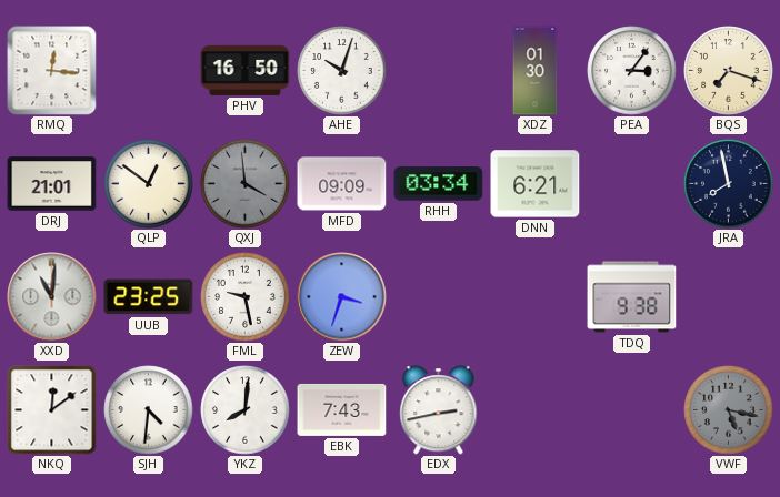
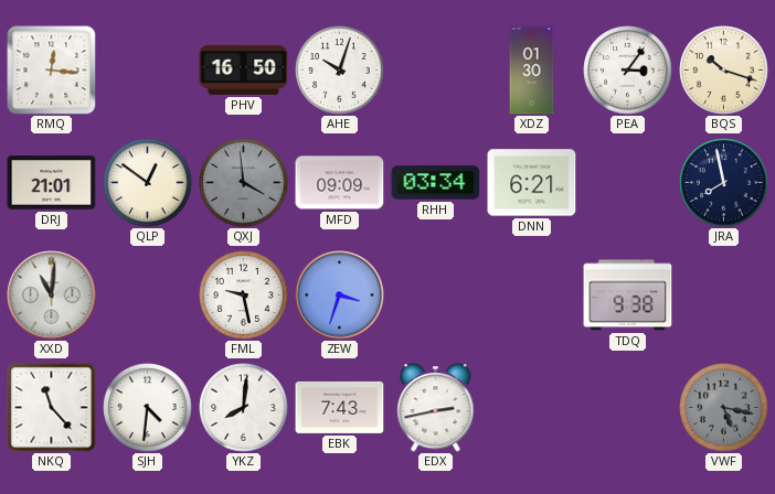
BQS: 7:18 -> 10:18
UUB: 23:25 -> none
NKQ: 12:09 -> 11:23
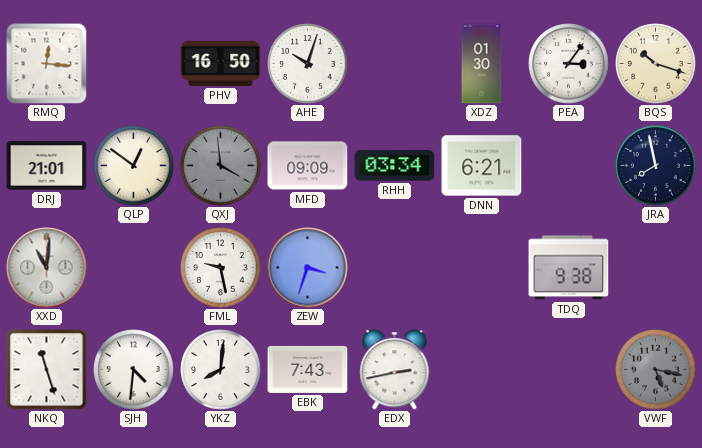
NKQ: 11:23 -> 11:27
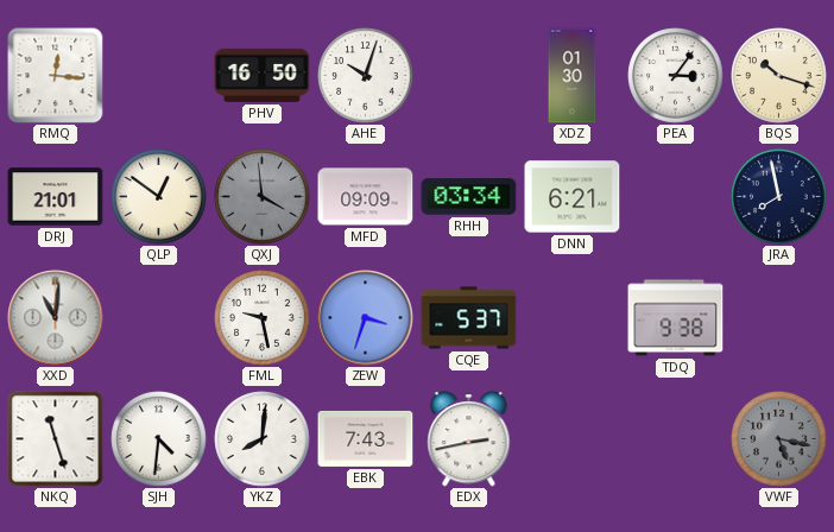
CQE: none -> 5:37
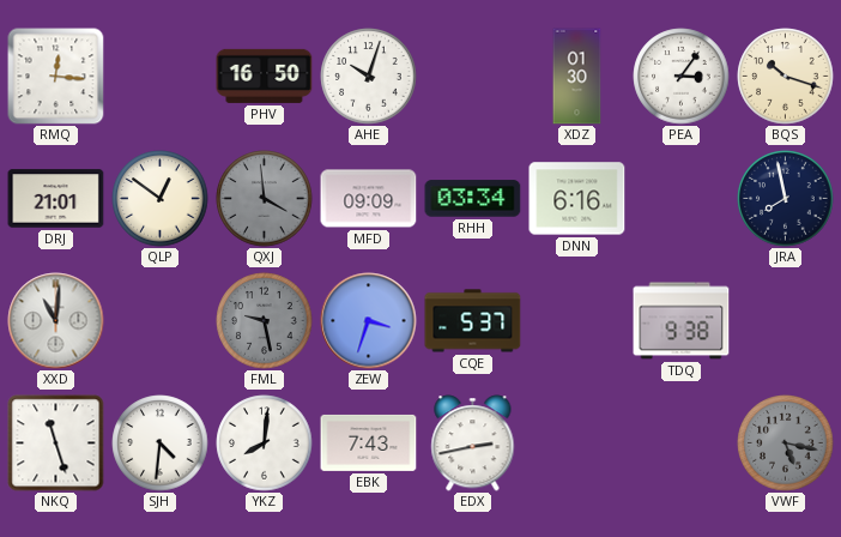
DNN: 6:21 -> 6:16
FML dial: white -> grey
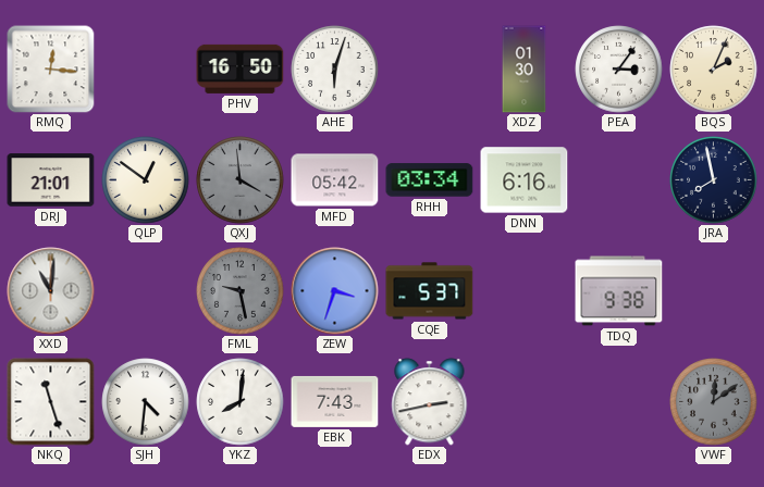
AHE: 10:03 -> 6:03
BQS: 10:18 -> 2:04
MFD: 09:09 -> 05:42
VWF: 5:17 -> 12:09
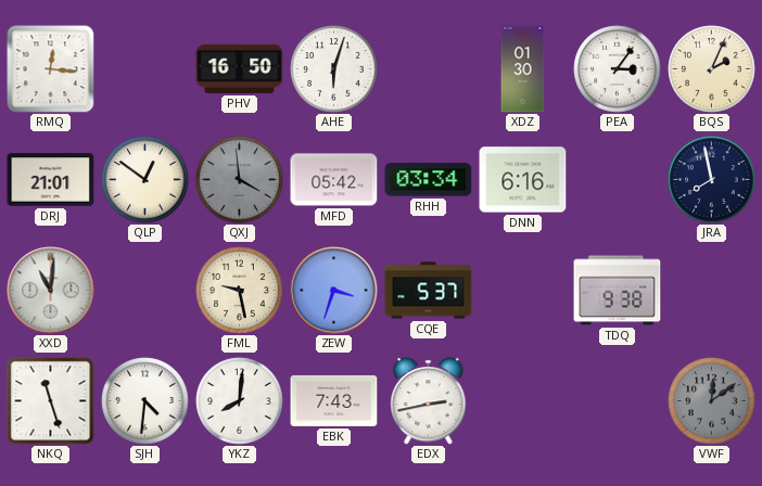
FML dial: grey -> cream
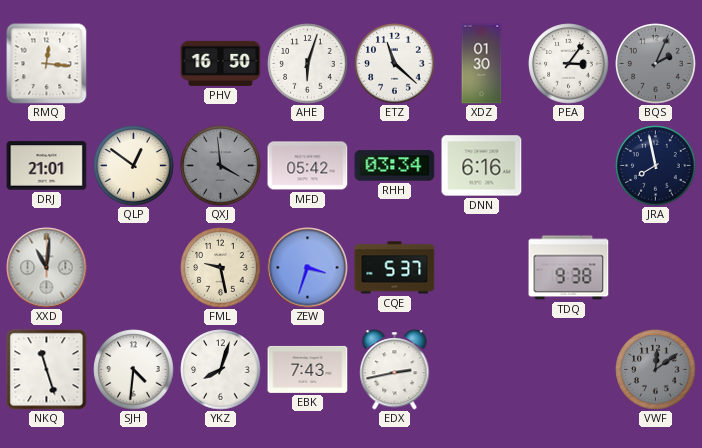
ETZ: none -> 11:22
BQS dial: cream -> grey
YKZ: 8:01 -> 8:03
